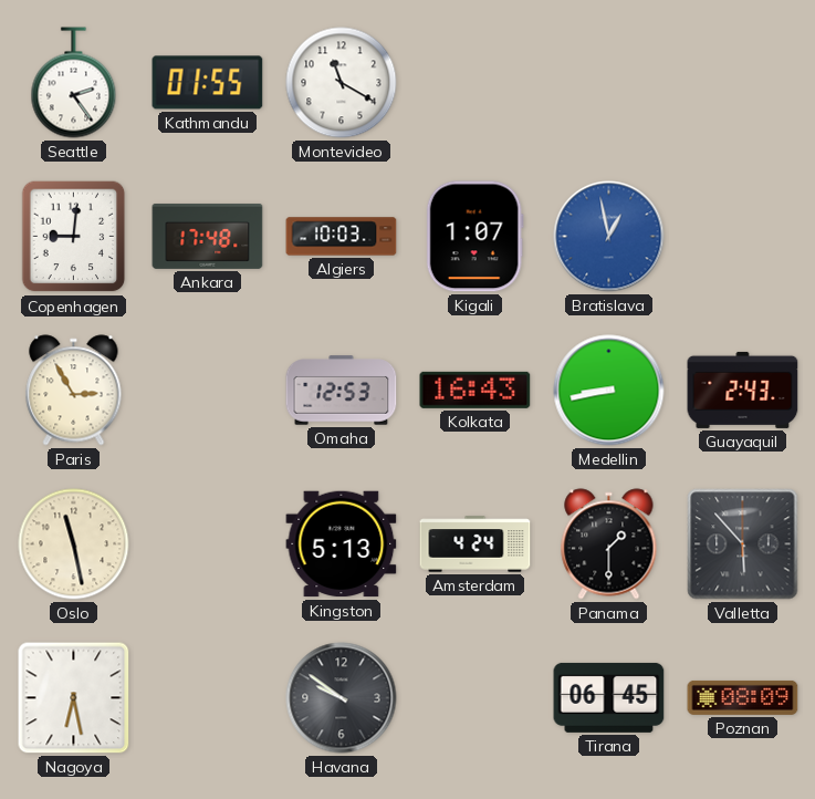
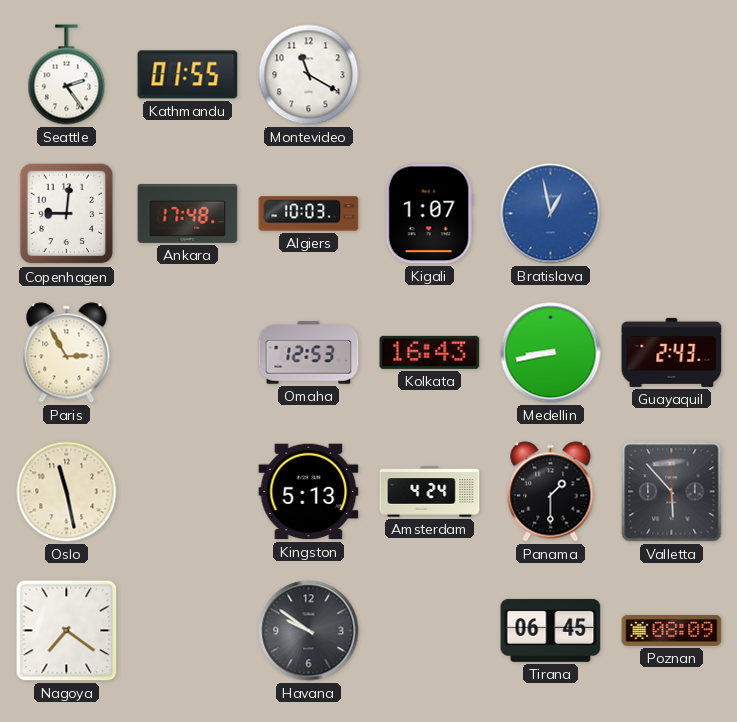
Nagoya: 6:28 -> 7:21
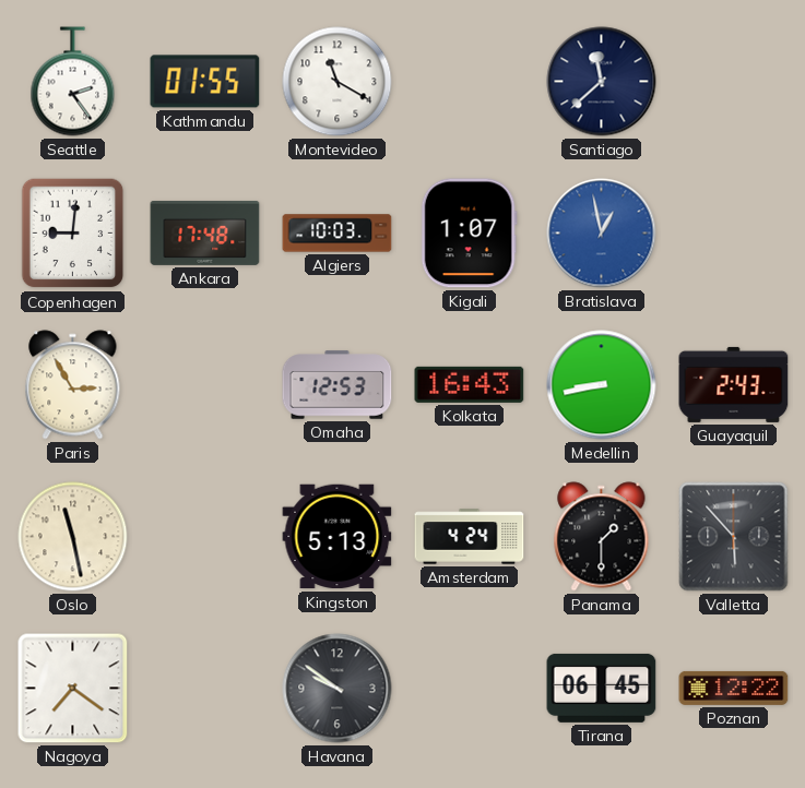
Santiago: none -> 11:38
Poznan: 08:09 -> 12:22
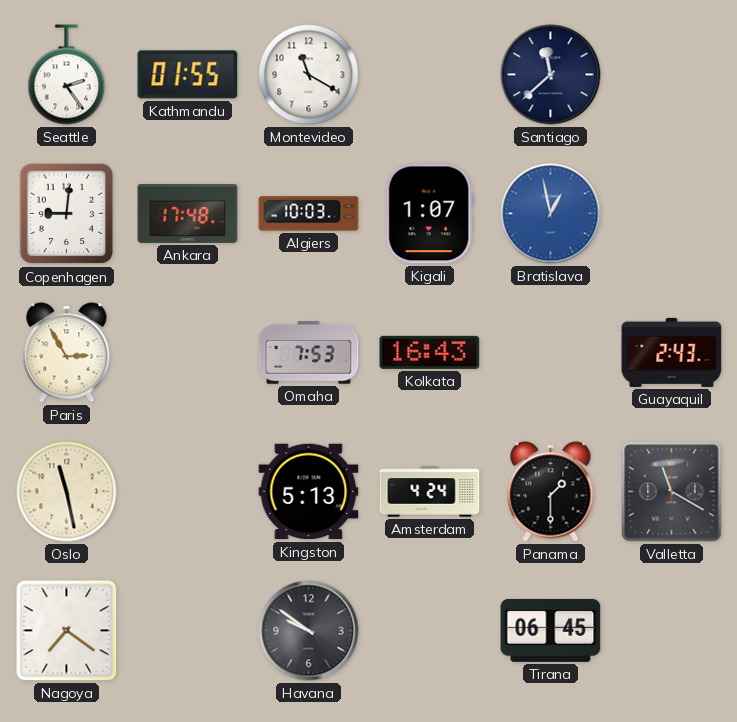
Omaha: 12:53 -> 7:53
Medellin: 8:43 -> none
Valletta: 5:53 -> 11:20
Poznan: 12:22 -> none
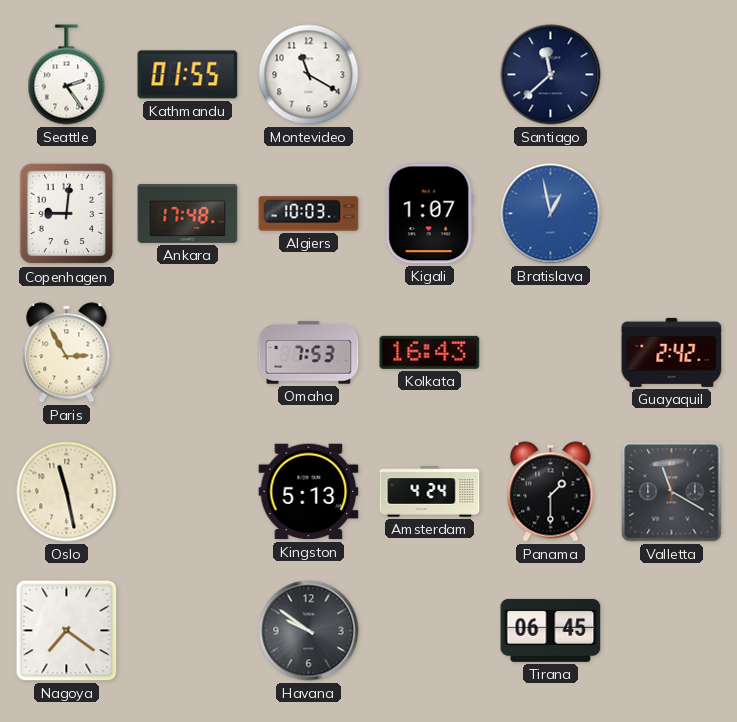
Guayaquil: 2:43 -> 2:42
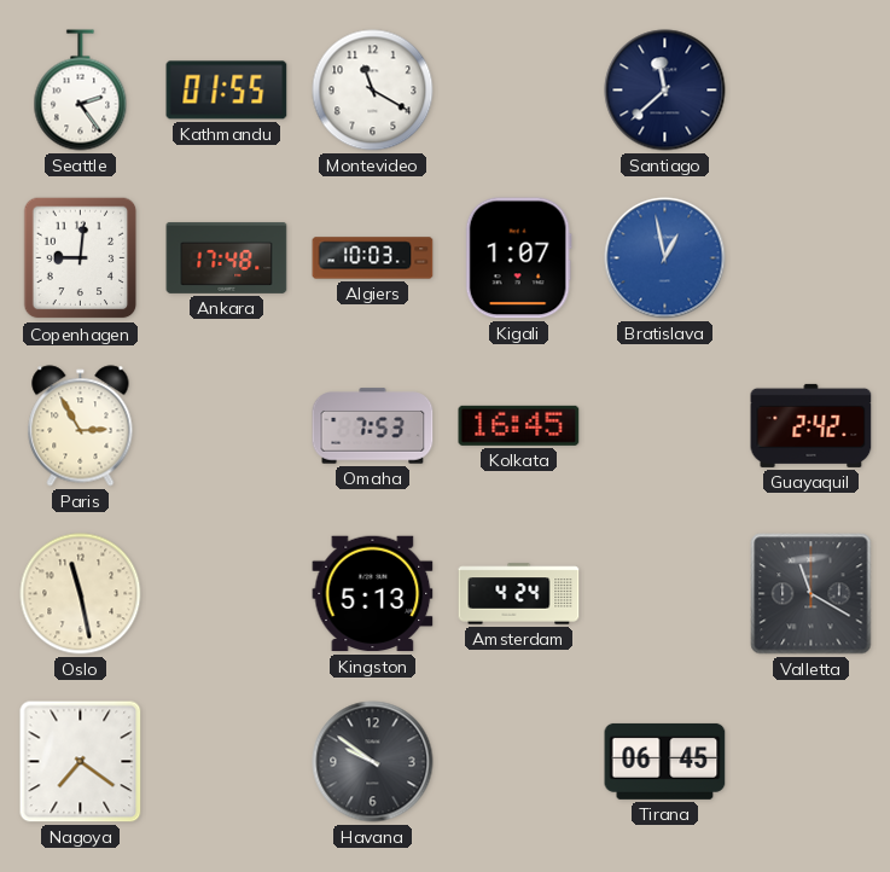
Kolkata: 16:43 -> 16:45
Panama: 1:30 -> none
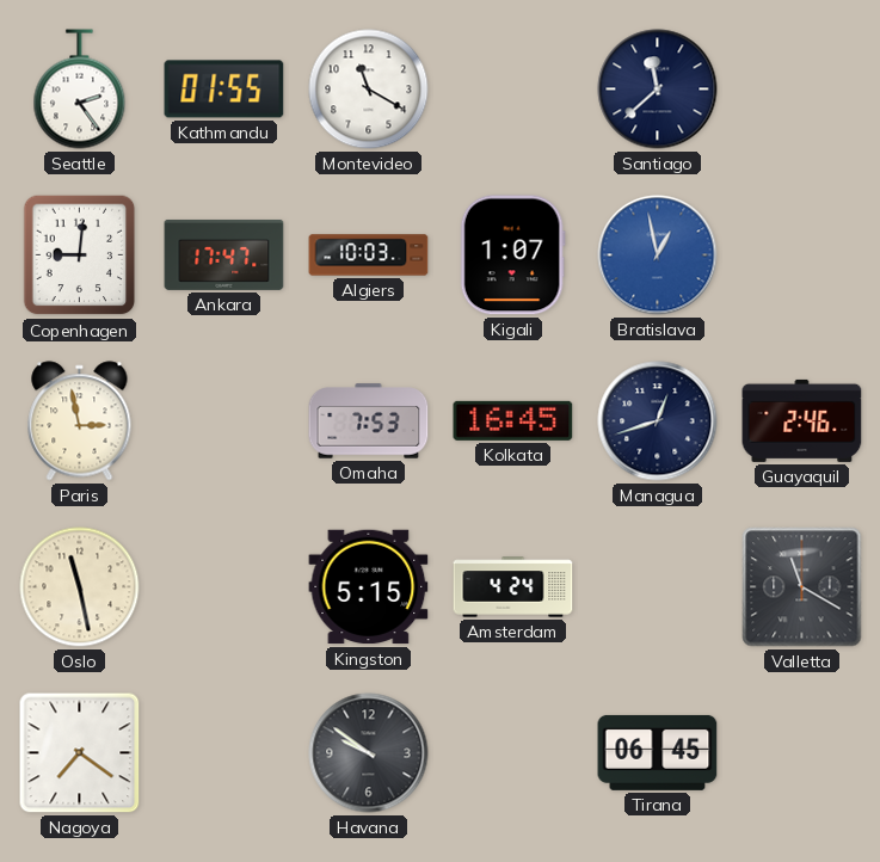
Ankara: 17:48 -> 17:47
Paris: 2:55 -> 2:58
Managua: none -> 12:42
Guayaquil: 2:42 -> 2:46
Kingston: 5:13 -> 5:15
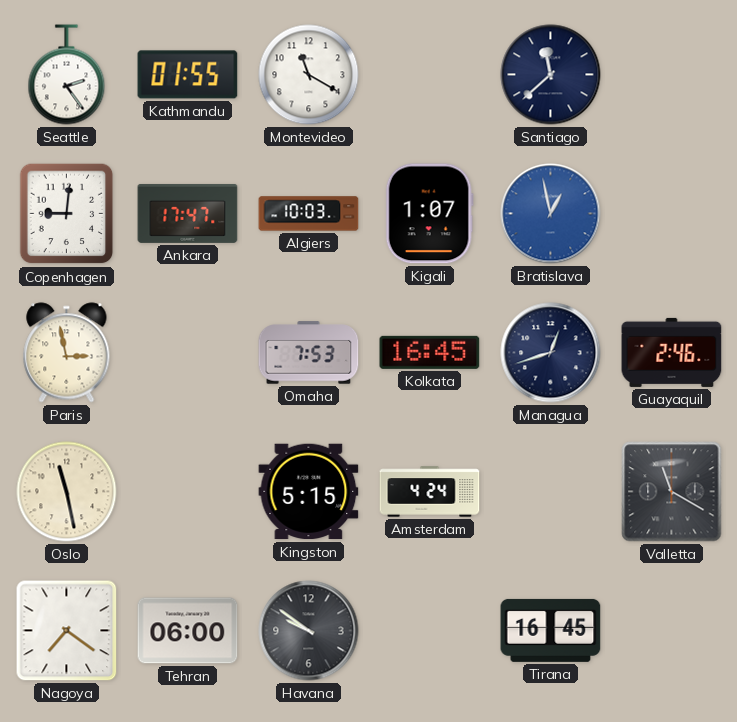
Tehran: none -> 06:00
Tirana: 06:45 -> 16:45
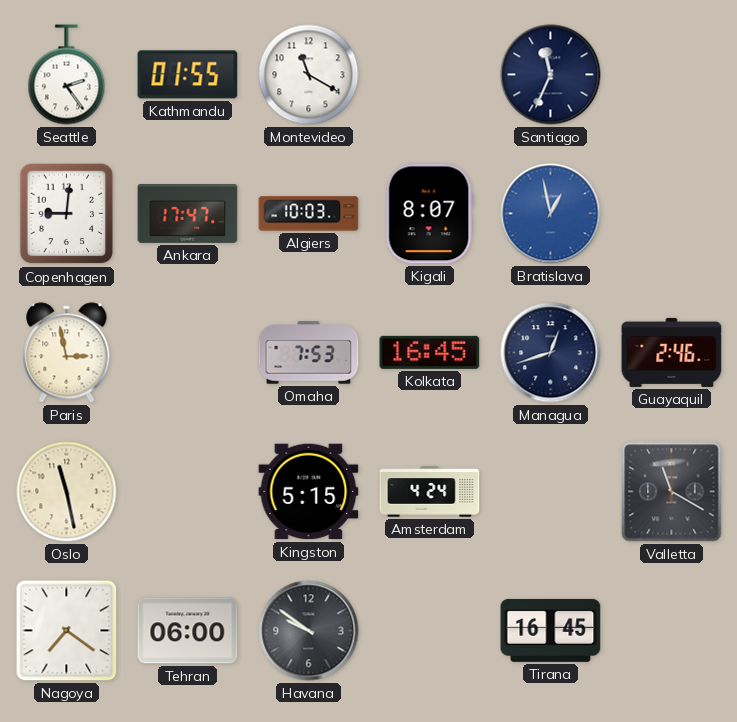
Santiago: 11:38 -> 11:34
Kigali: 1:07 -> 8:07
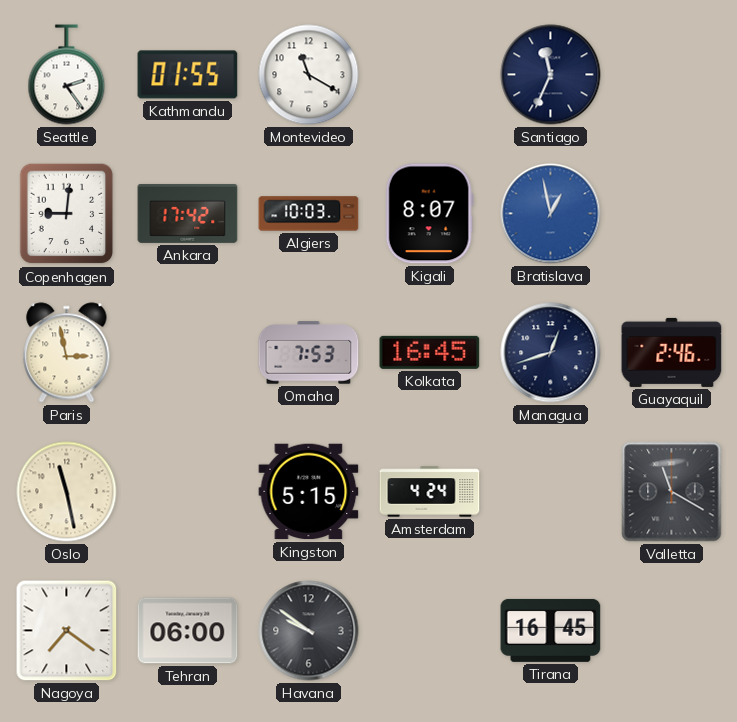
Ankara: 17:47 -> 17:42
